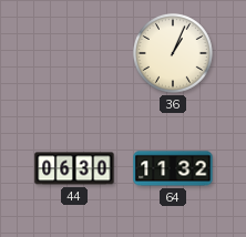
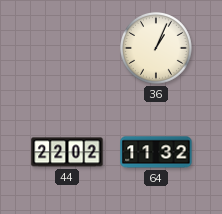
44: 06:30 -> 22:02
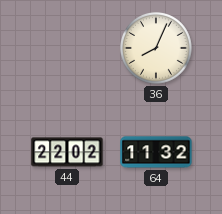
36: 1:04 -> 8:04
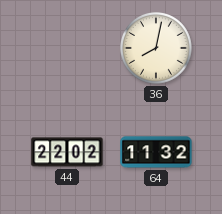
36: 8:04 -> 8:02
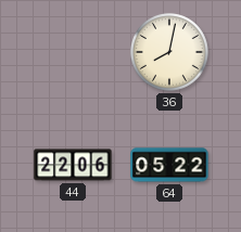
44: 22:02 -> 22:06
64: 11:32 -> 05:22
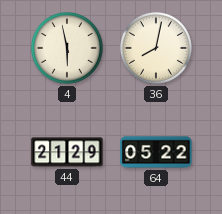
4: none -> 5:58
44: 22:06 -> 21:29
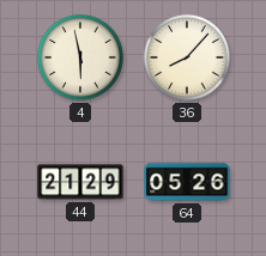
36: 8:02 -> 8:07
64: 05:22 -> 05:26
